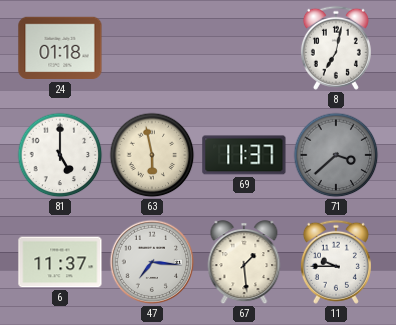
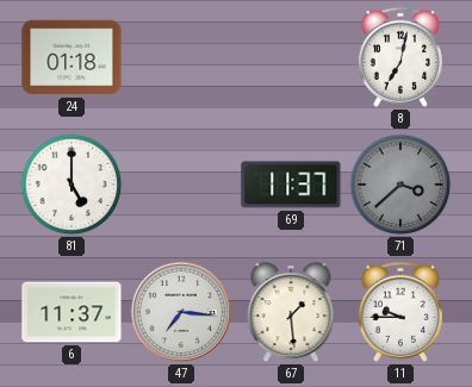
63: 5:58 -> none
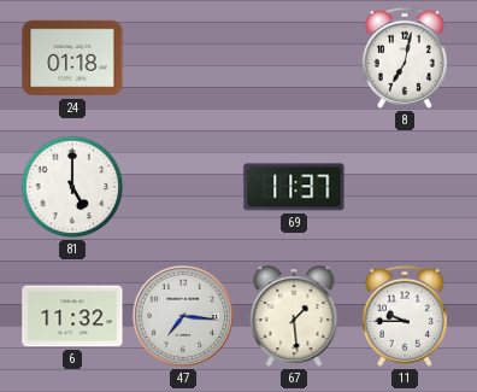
71: 3:38 -> none
6: 11:37 -> 11:32
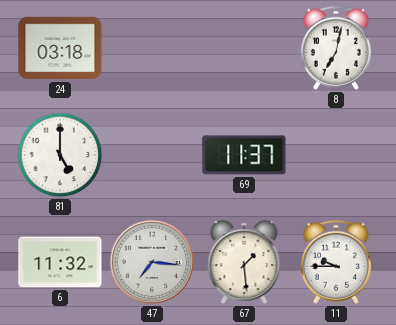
24: 01:18 -> 03:18
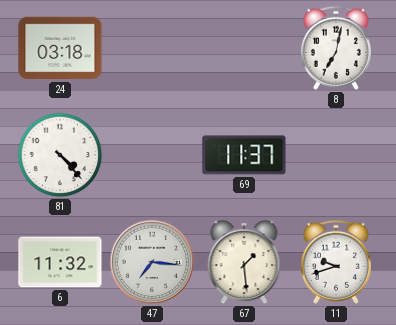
81: 5:00 -> 4:23
11: 9:45 -> 9:42
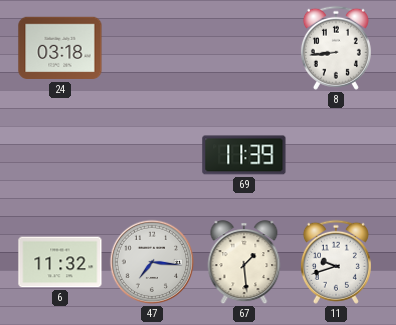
8: 7:02 -> 8:44
81: 4:23 -> none
69: 11:37 -> 11:39
